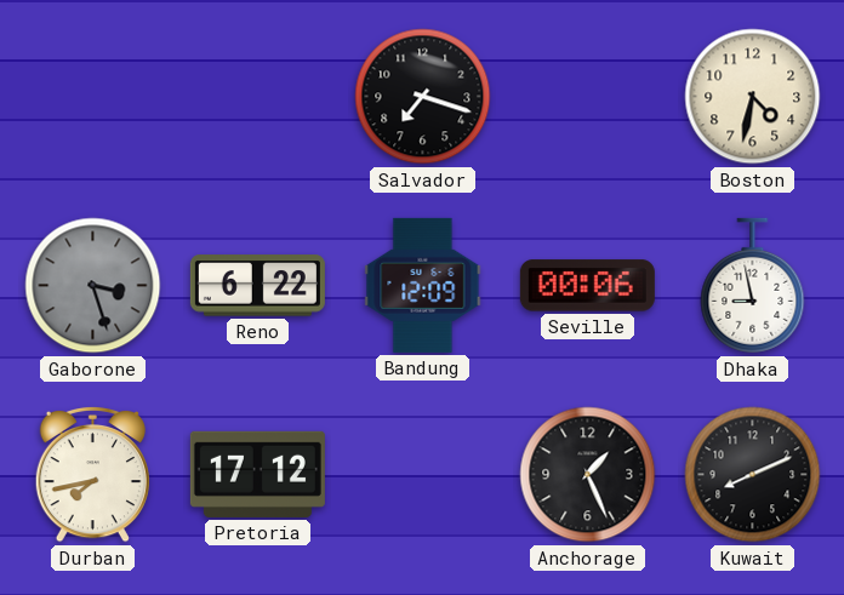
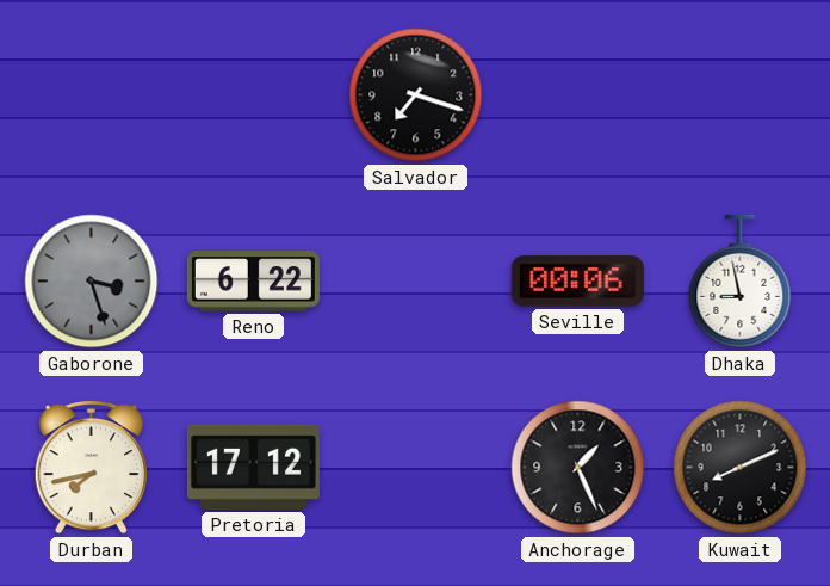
Boston: 4:32 -> none
Bandung: 12:09 -> none
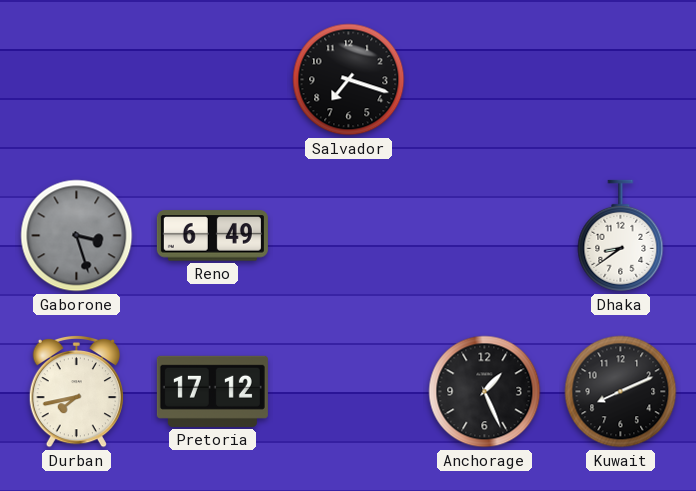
Reno: 6:22 -> 6:49
Seville: 00:06 -> none
Dhaka: 8:58 -> 8:39
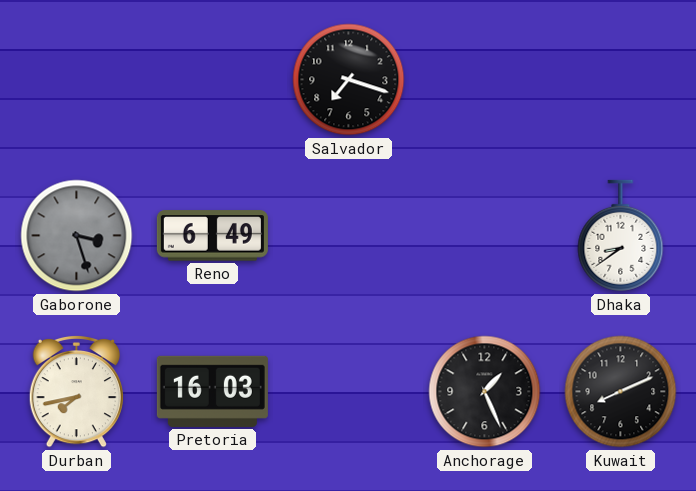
Pretoria: 17:12 -> 16:03
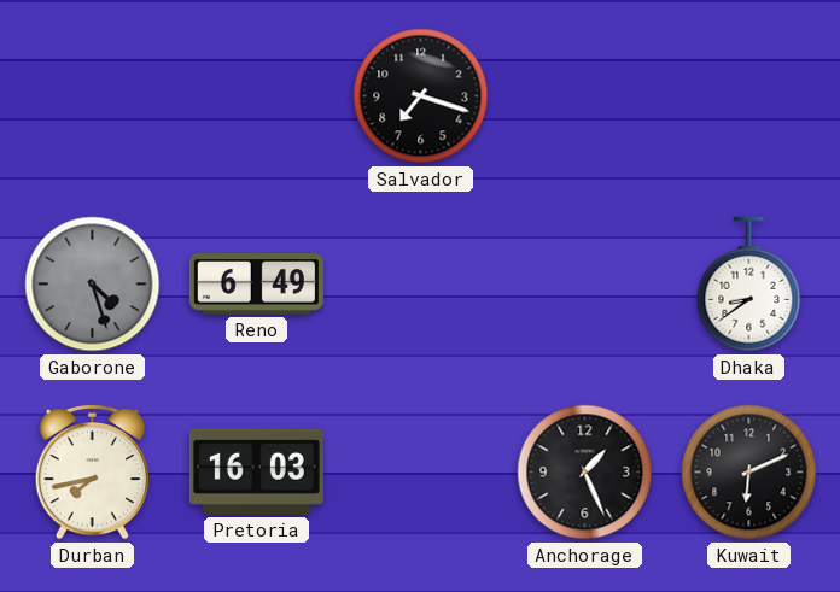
Gaborone: 3:27 -> 4:27
Kuwait: 8:11 -> 6:11
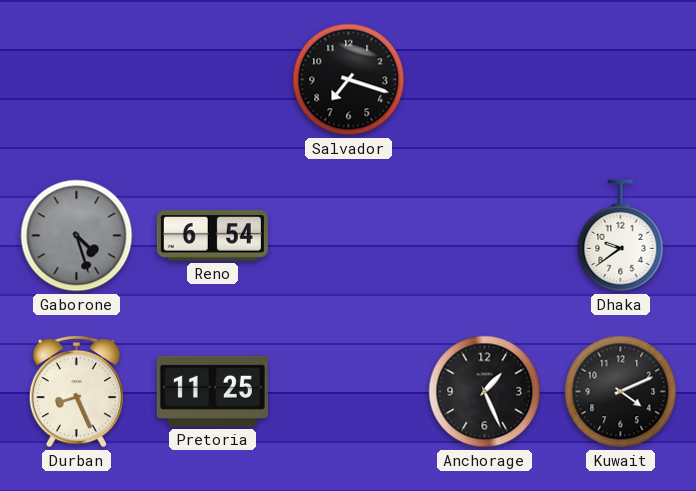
Reno: 6:49 -> 6:54
Dhaka: 8:39 -> 9:39
Durban: 7:43 -> 8:26
Pretoria: 16:03 -> 11:25
Kuwait: 6:11 -> 4:11
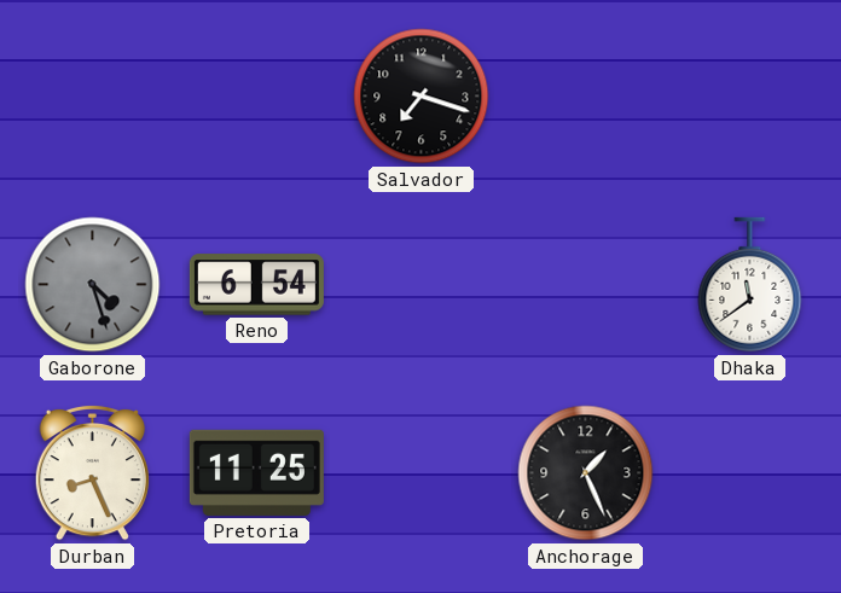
Dhaka: 9:39 -> 11:39
Kuwait: 4:11 -> none
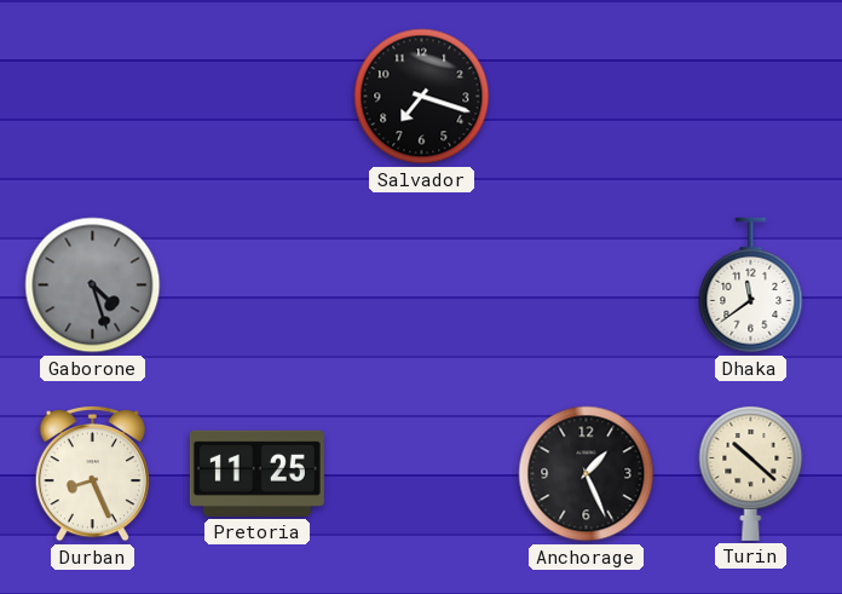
Reno: 6:54 -> none
Turin: none -> 10:22
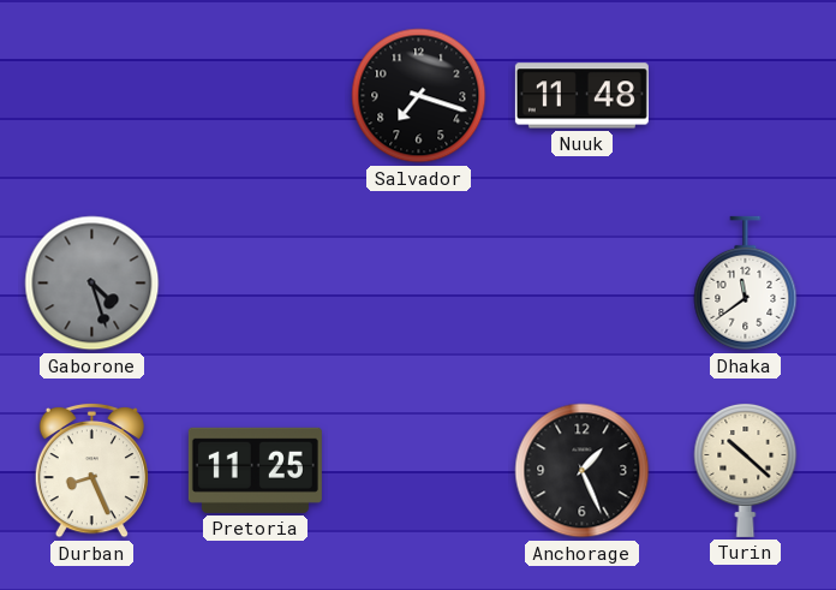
Nuuk: none -> 11:48
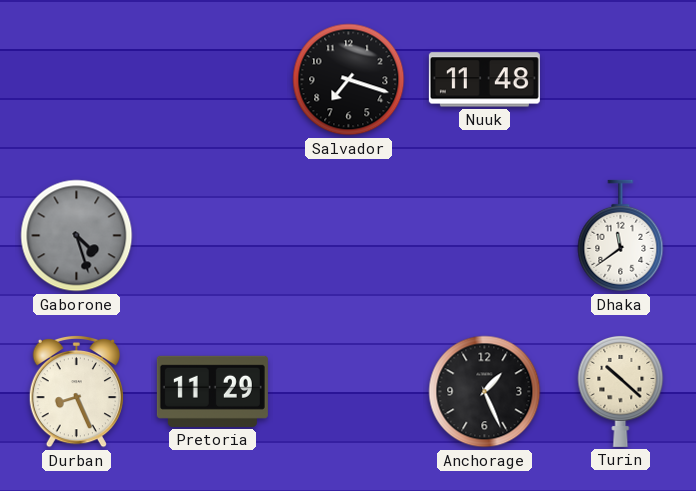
Pretoria: 11:25 -> 11:29
